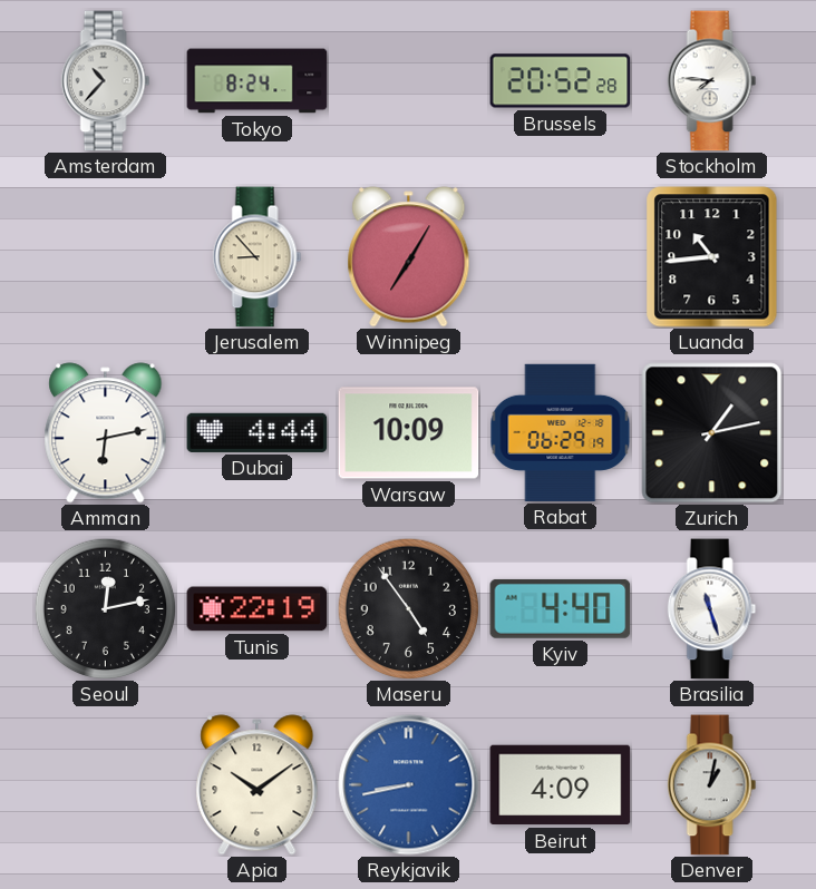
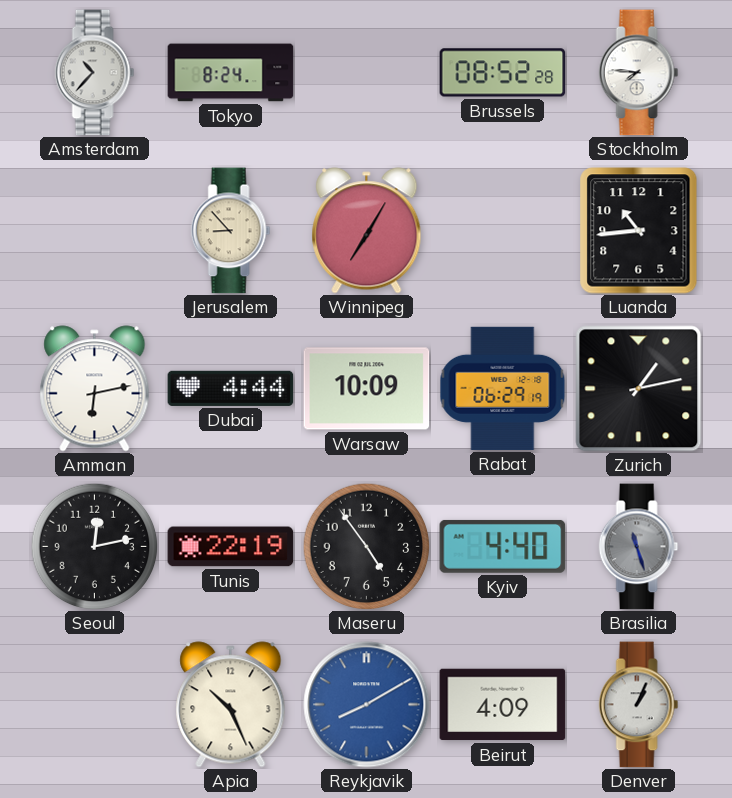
Brussels: 20:52 -> 08:52
Brasilia dial: white -> grey
Apia: 10:09 -> 10:26
Reykjavik: 8:43 -> 8:10
Denver: 1:02 -> 1:04
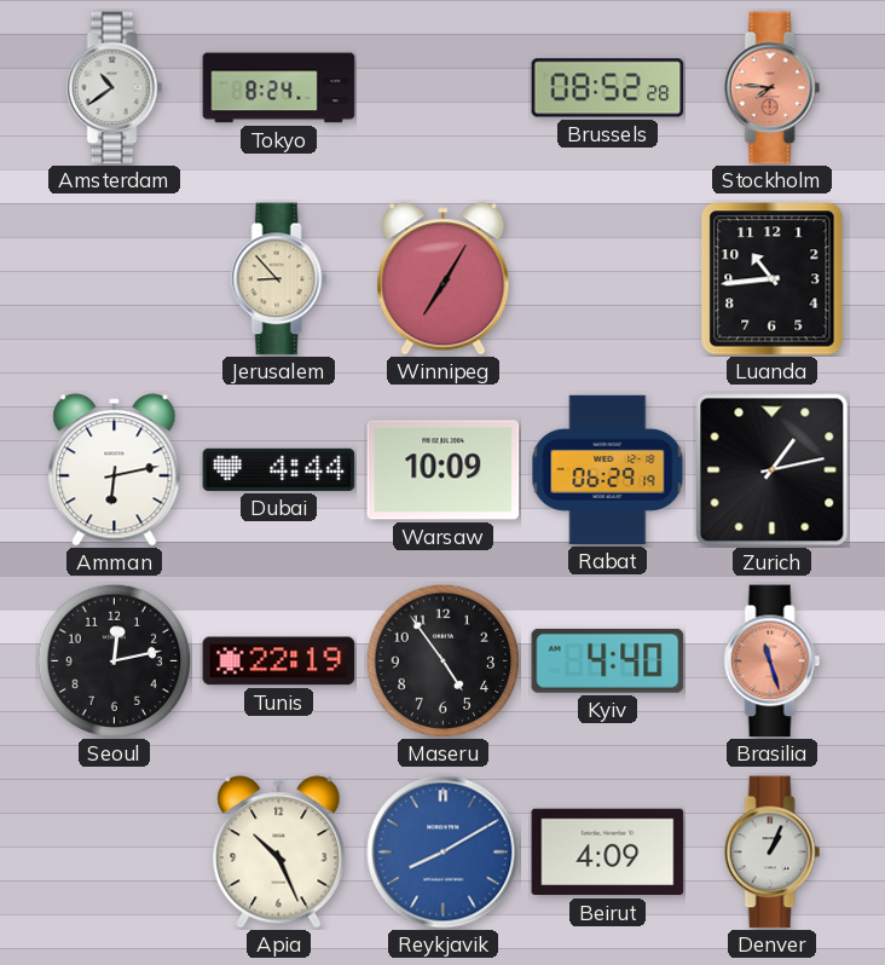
Amsterdam: 10:37 -> 10:39
Stockholm dial: white -> salmon
Brasilia dial: grey -> salmon
